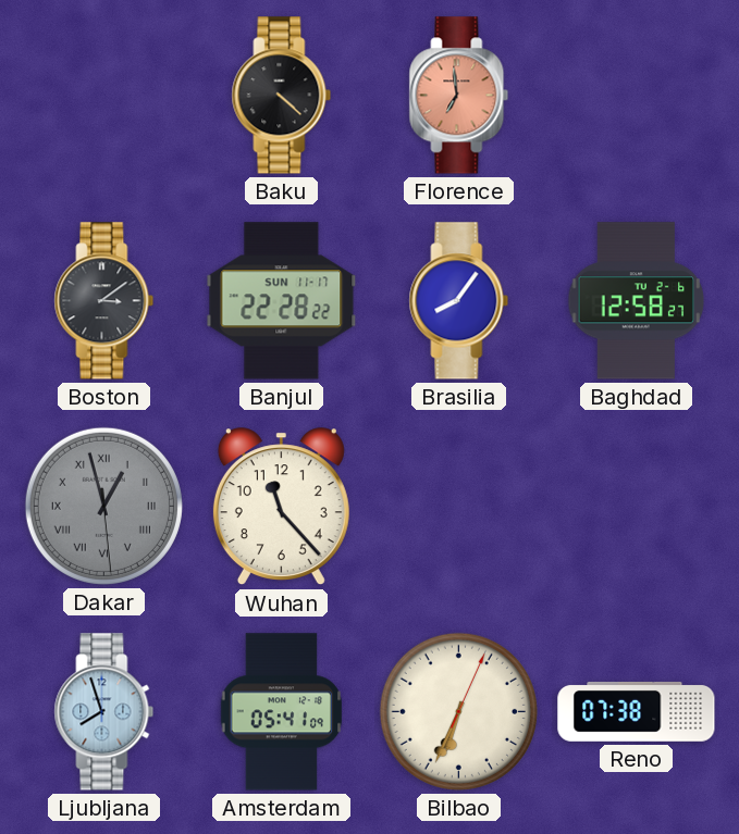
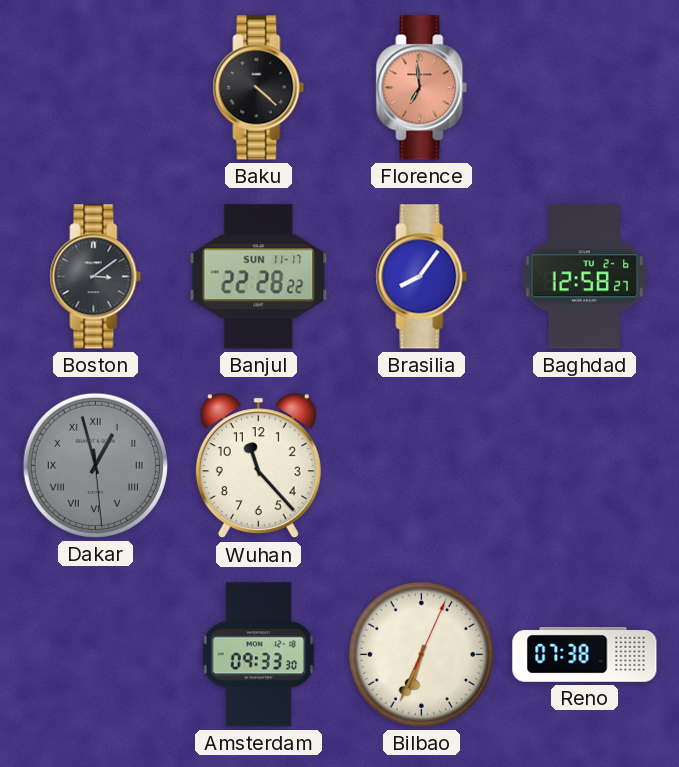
Ljubljana: 7:57 -> none
Amsterdam: 05:41 -> 09:33
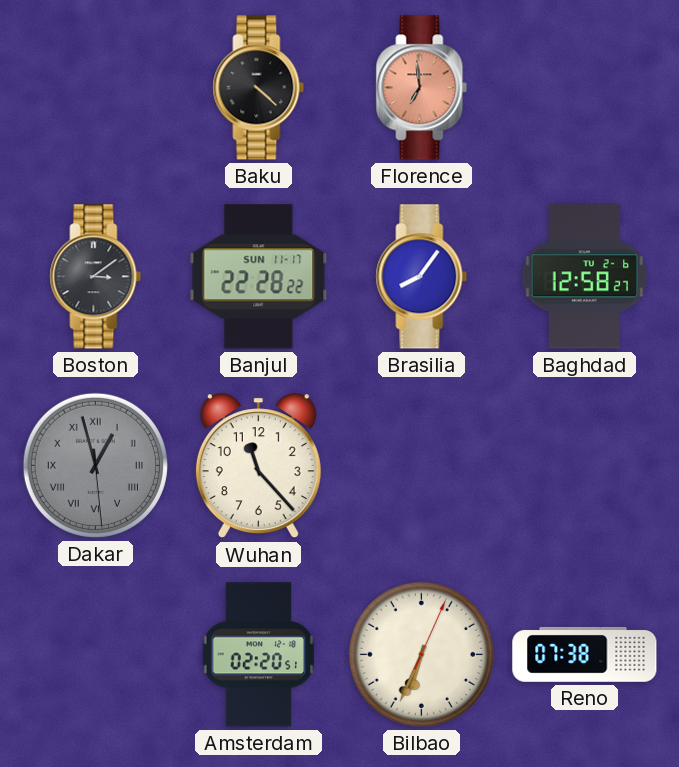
Amsterdam: 09:33 -> 02:20
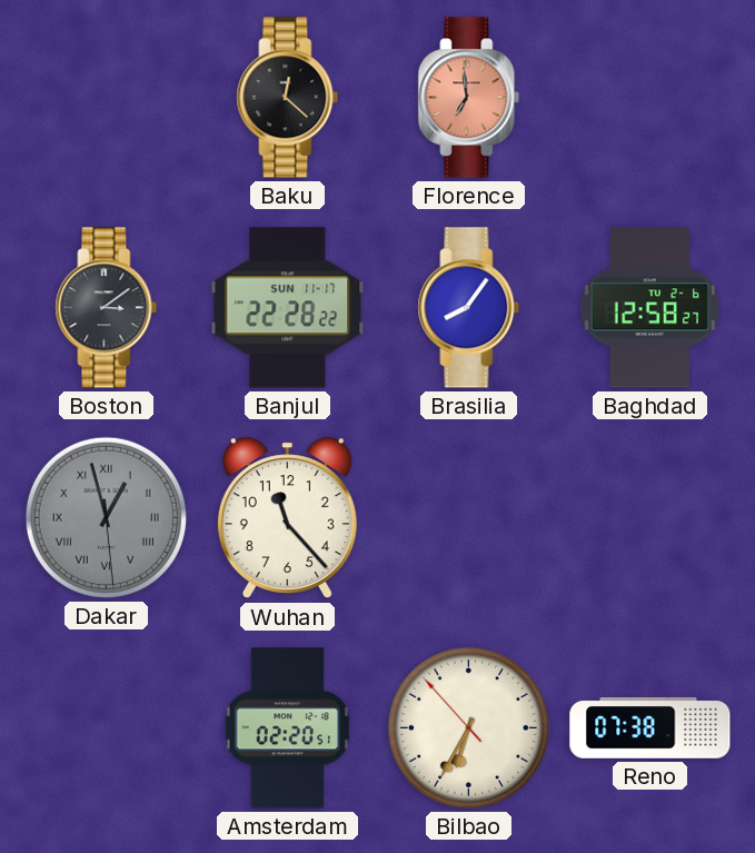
Baku: 4:22 -> 12:22
Bilbao: 6:34:04 -> 6:34:53
